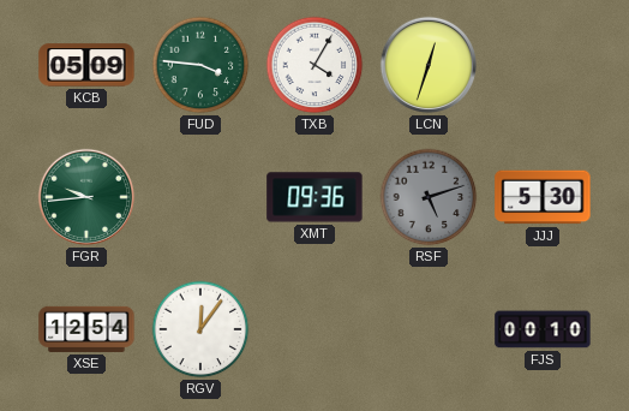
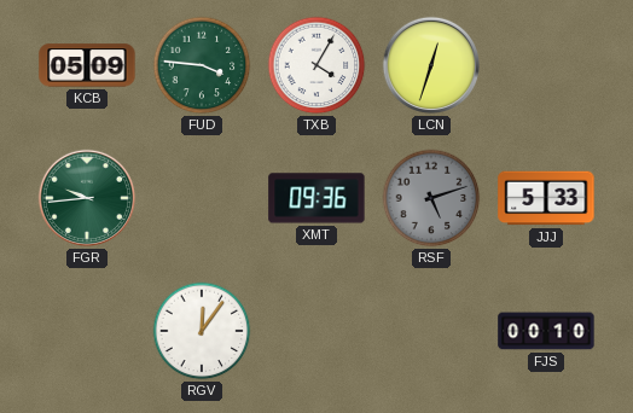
JJJ: 5:30 -> 5:33
XSE: 12:54 -> none
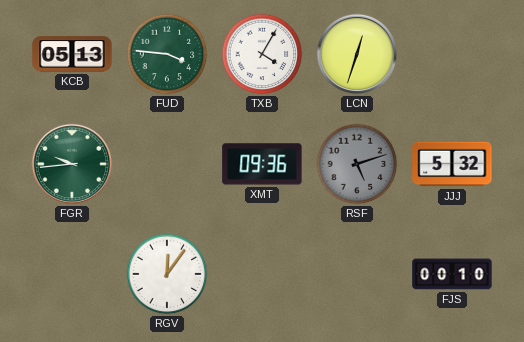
KCB: 05:09 -> 05:13
JJJ: 5:33 -> 5:32
